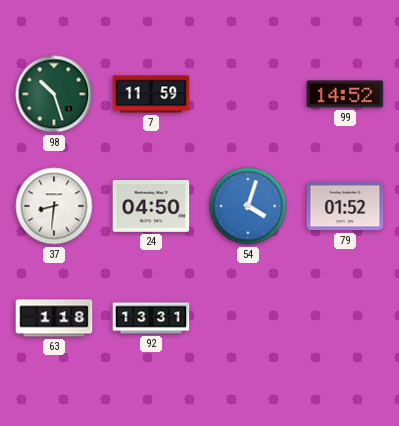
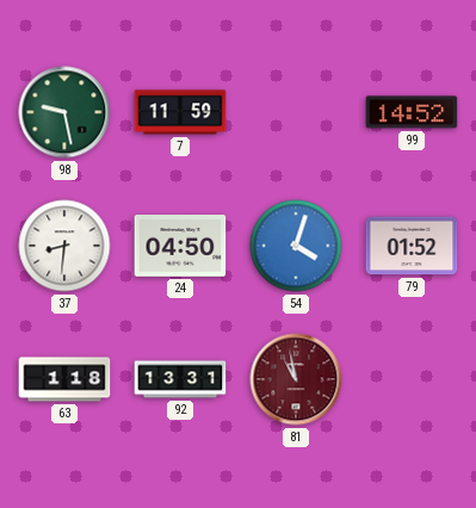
98: 10:27 -> 9:28
81: none -> 10:58
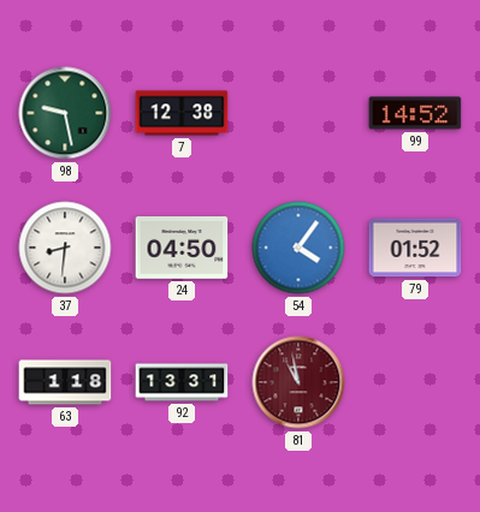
7: 11:59 -> 12:38
54: 4:03 -> 4:06
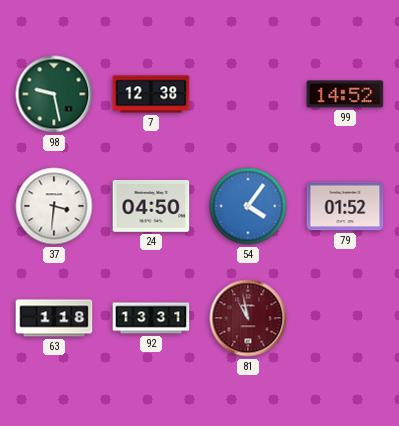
37: 8:31 -> 3:31
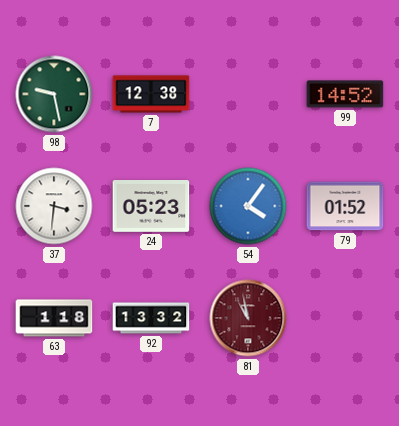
24: 04:50 -> 05:23
92: 13:31 -> 13:32
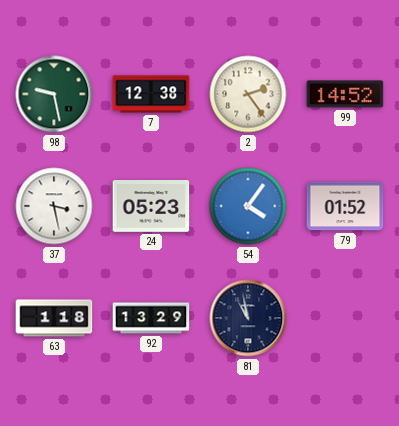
2: none -> 2:24
37: 3:31 -> 3:28
92: 13:32 -> 13:29
81 dial: burgundy -> navy
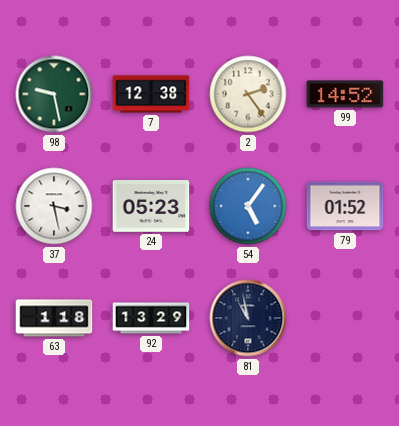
54: 4:06 -> 5:06
